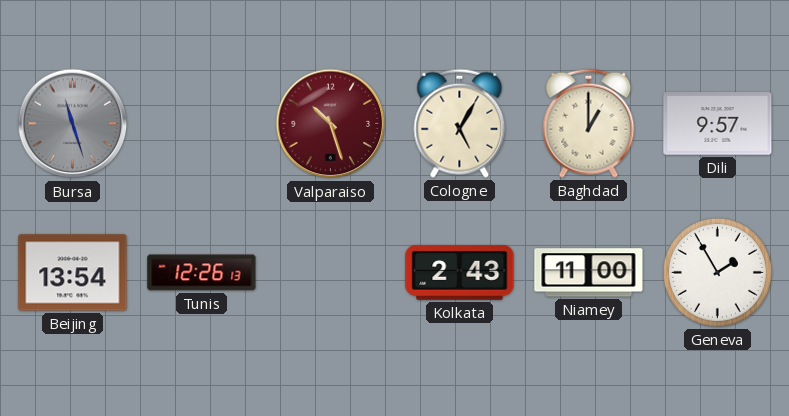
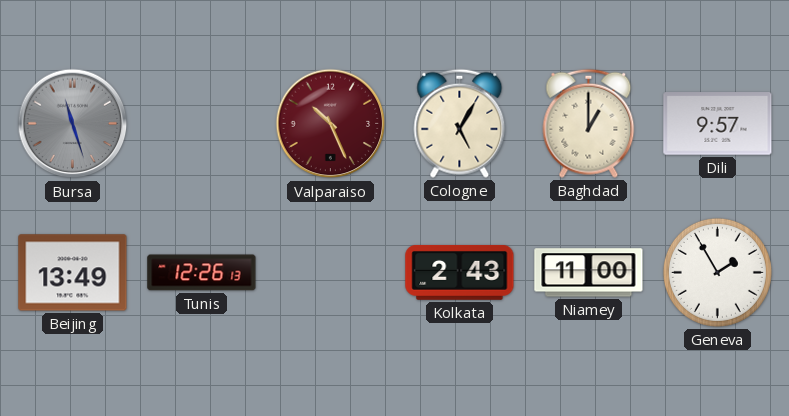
Valparaiso: 10:27 -> 10:26
Beijing: 13:54 -> 13:49
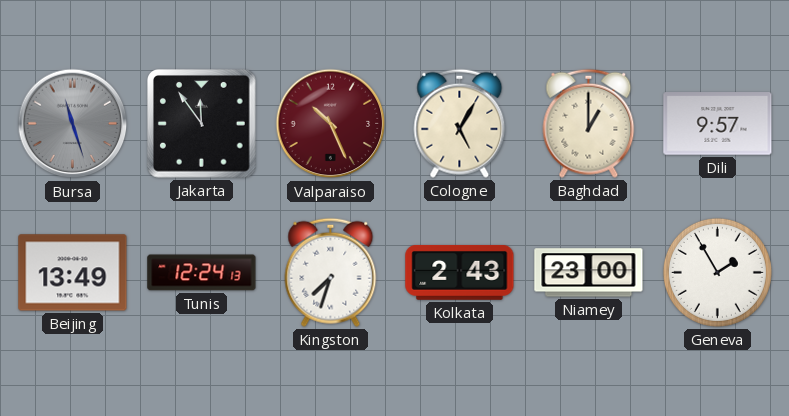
Jakarta: none -> 11:54
Tunis: 12:26 -> 12:24
Kingston: none -> 7:33
Niamey: 11:00 -> 23:00
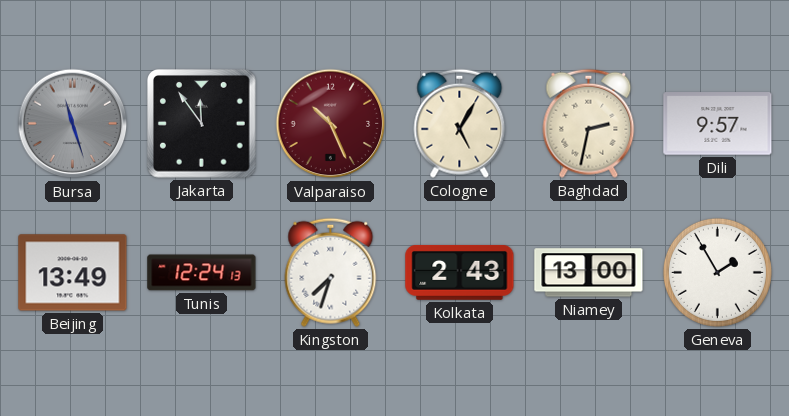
Baghdad: 1:00 -> 2:32
Niamey: 23:00 -> 13:00
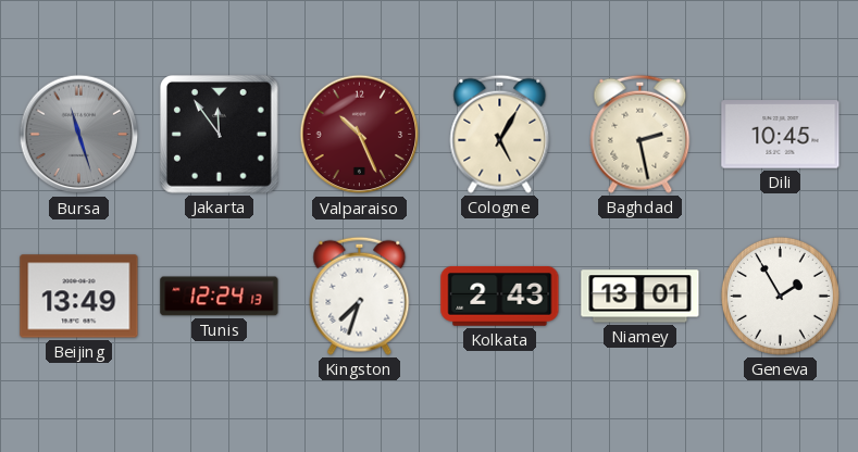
Baghdad: 2:32 -> 2:28
Dili: 9:57 -> 10:45
Niamey: 13:00 -> 13:01
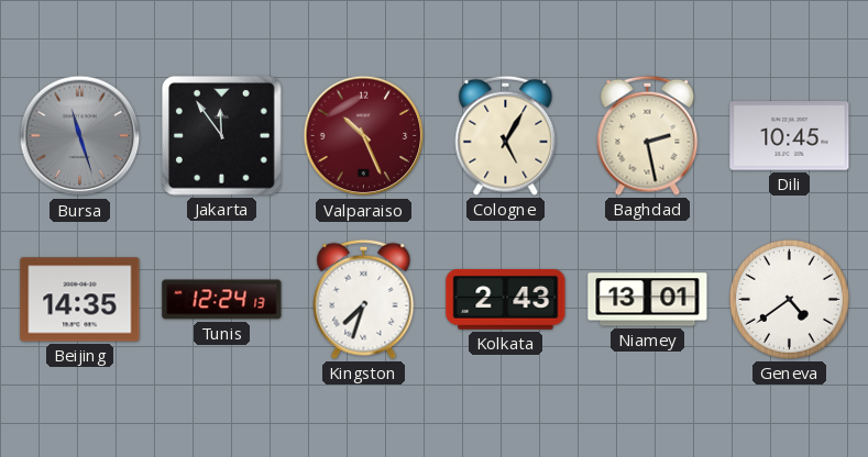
Beijing: 13:49 -> 14:35
Geneva: 1:55 -> 4:39
